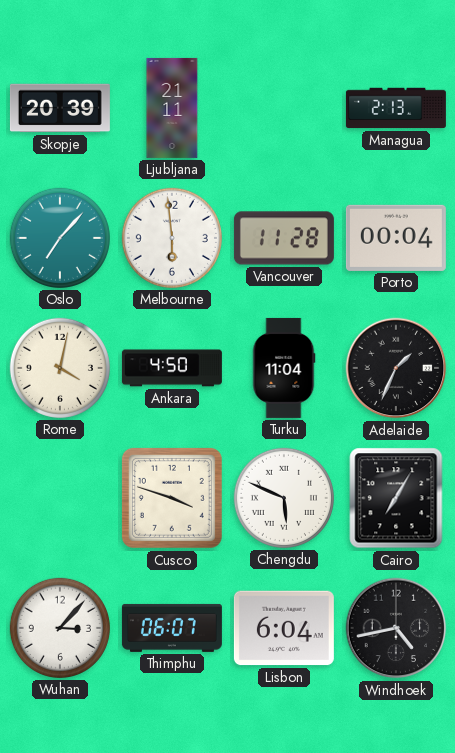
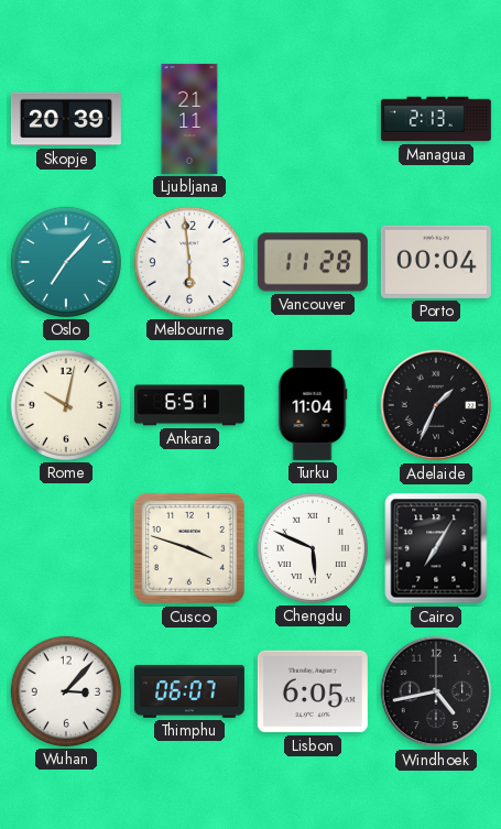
Rome: 4:02 -> 10:02
Ankara: 4:50 -> 6:51
Lisbon: 6:04 -> 6:05
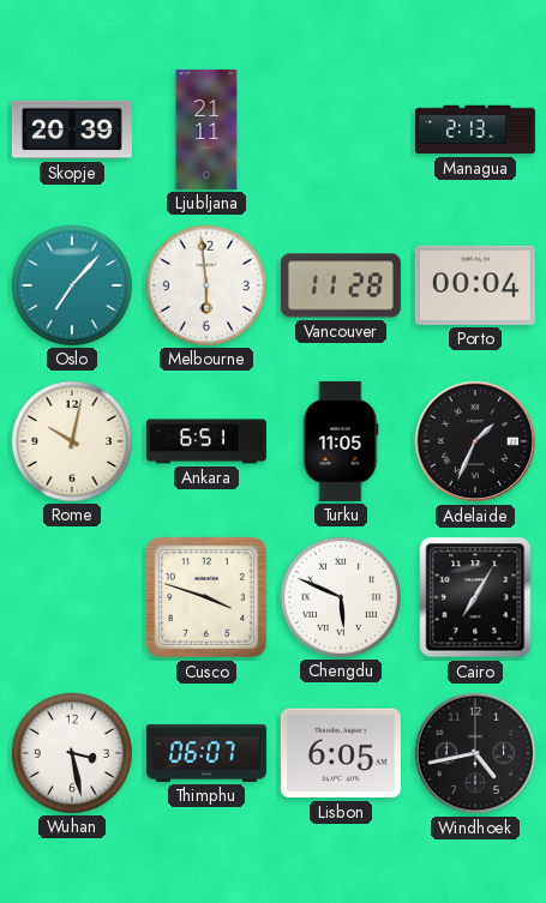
Turku: 11:04 -> 11:05
Wuhan: 3:07 -> 3:28
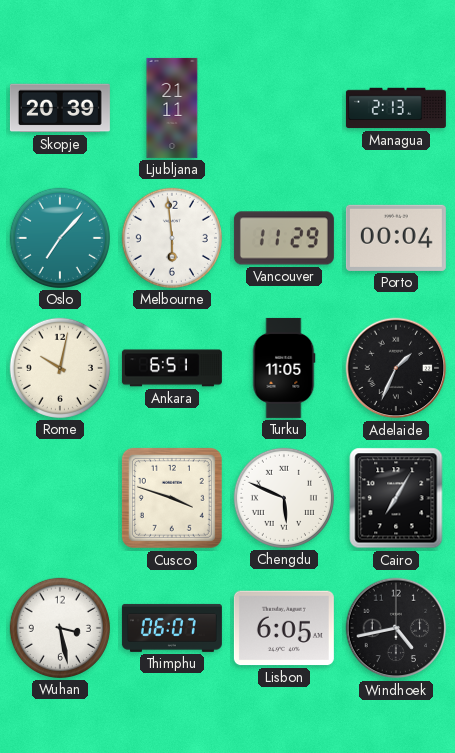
Vancouver: 11:28 -> 11:29
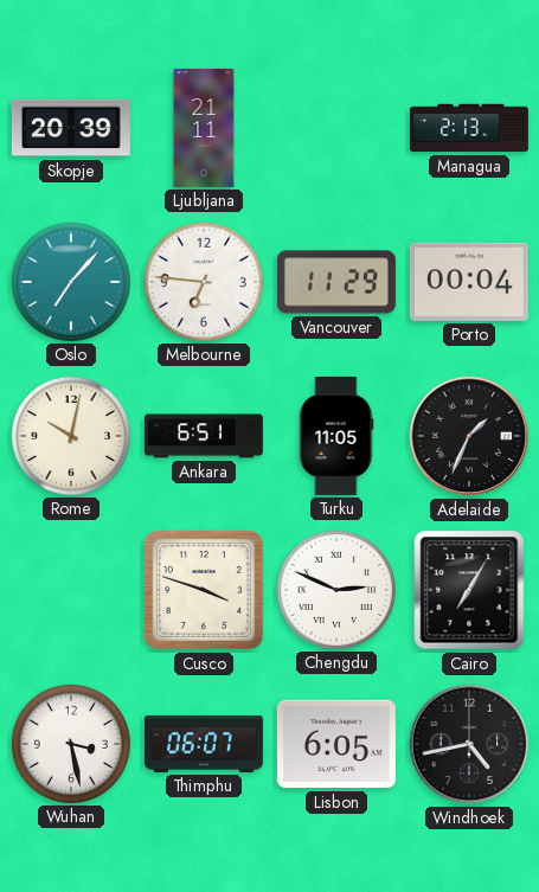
Melbourne: 5:59 -> 6:46
Chengdu: 5:49 -> 2:49
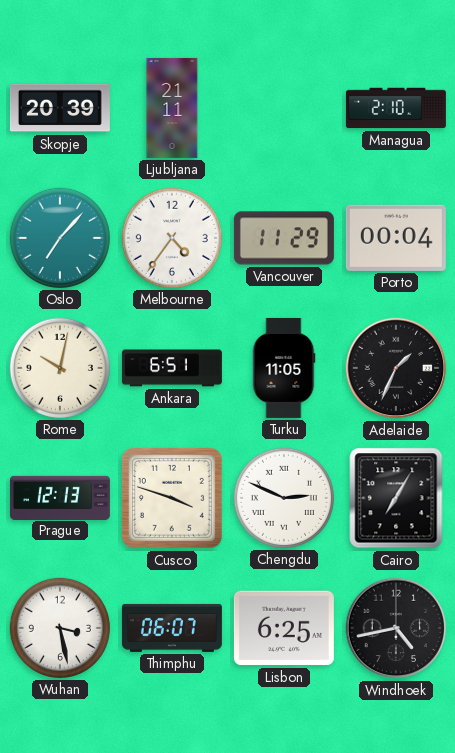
Managua: 2:13 -> 2:10
Melbourne: 6:46 -> 4:36
Prague: none -> 12:13
Lisbon: 6:05 -> 6:25
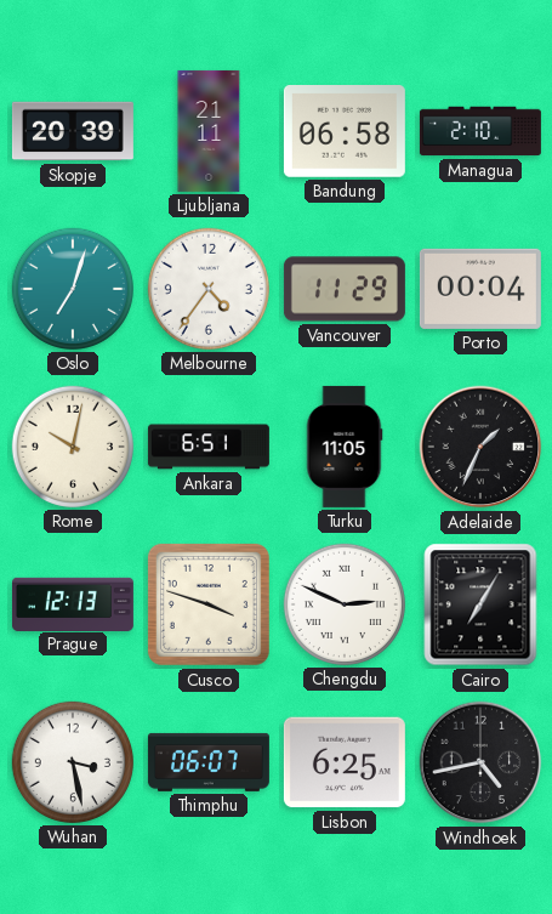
Bandung: none -> 06:58
Oslo: 7:07 -> 7:03
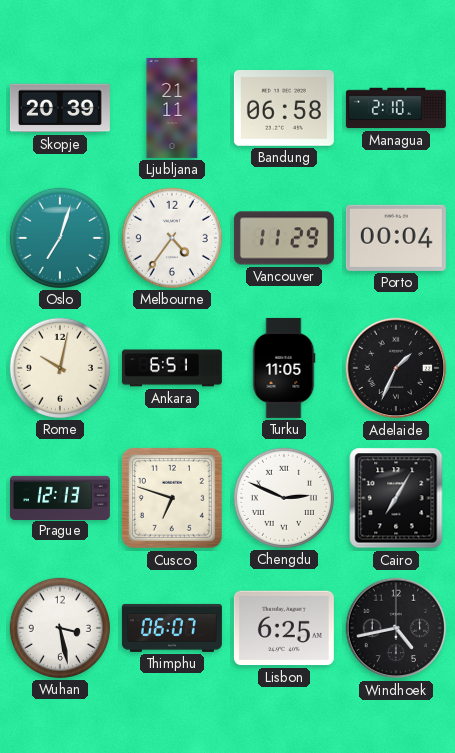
Cusco: 3:48 -> 6:48
